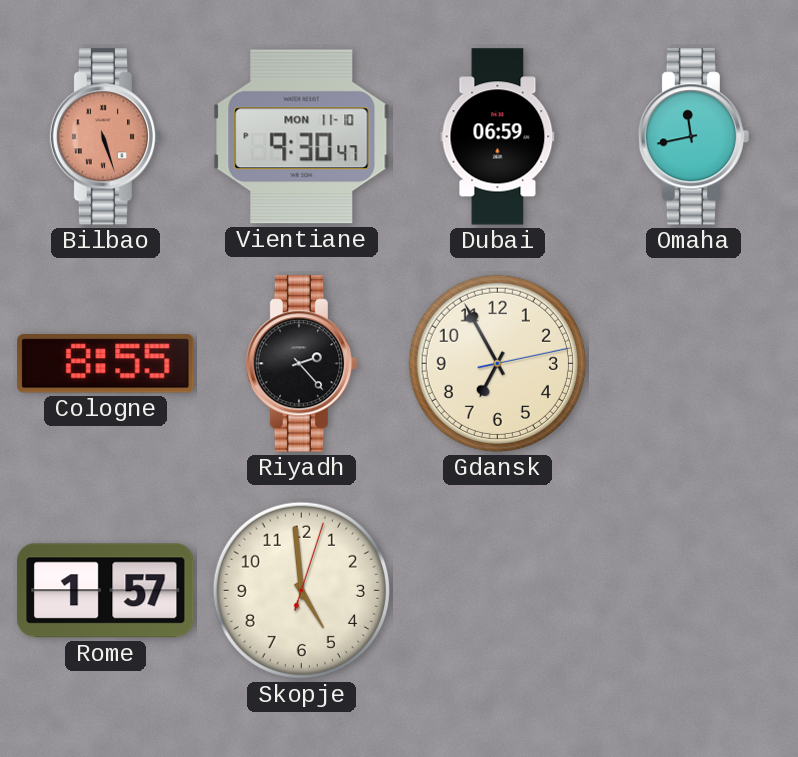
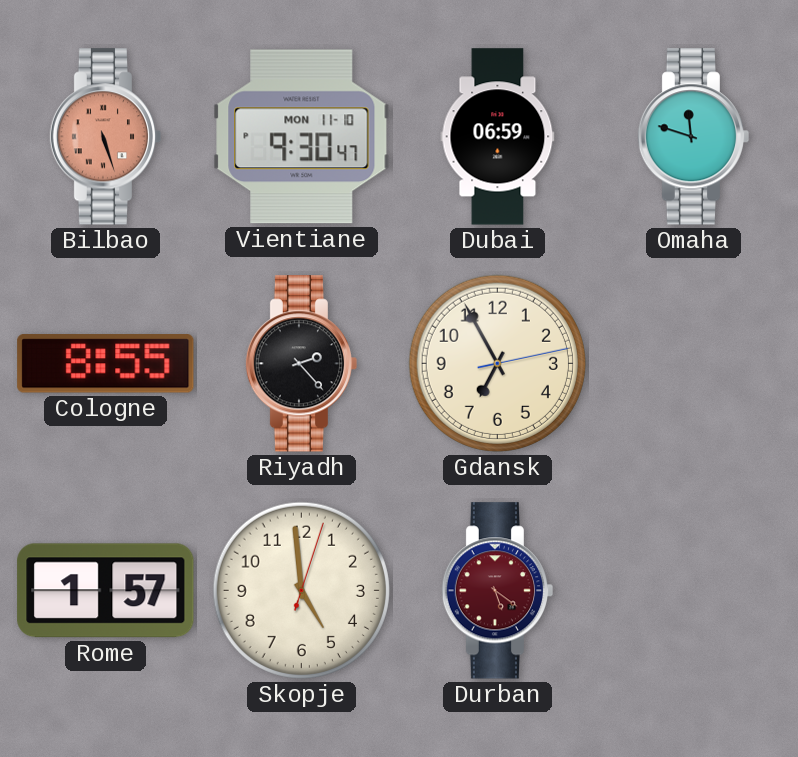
Omaha: 11:43 -> 11:48
Durban: none -> 5:21
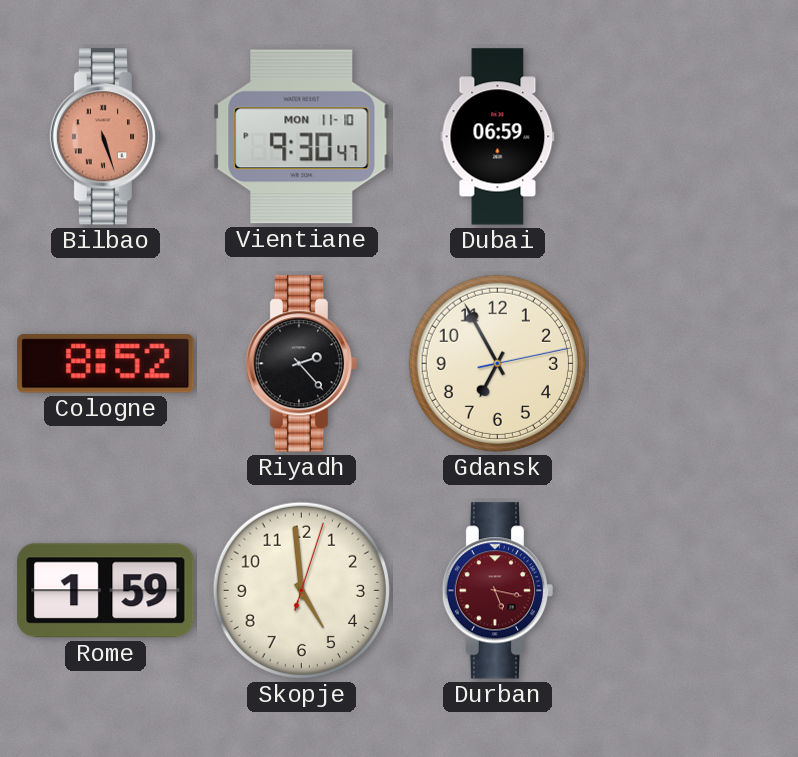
Omaha: 11:48 -> none
Cologne: 8:55 -> 8:52
Rome: 1:57 -> 1:59
Durban: 5:21 -> 5:17
